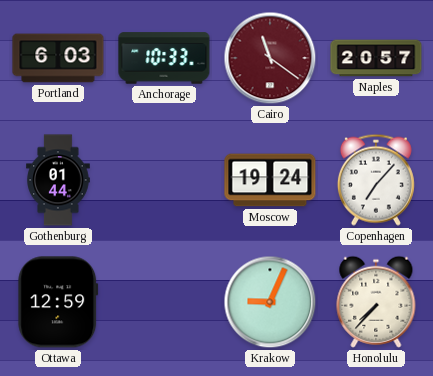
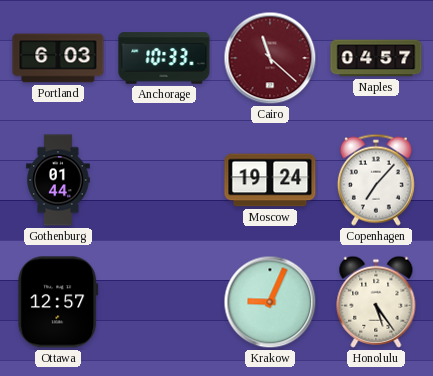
Cairo: 11:21 -> 11:22
Naples: 20:57 -> 04:57
Ottawa: 12:59 -> 12:57
Honolulu: 7:37 -> 5:24
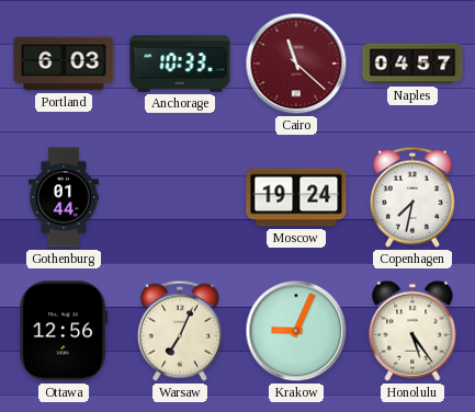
Copenhagen: 7:07 -> 7:32
Ottawa: 12:57 -> 12:56
Warsaw: none -> 7:04
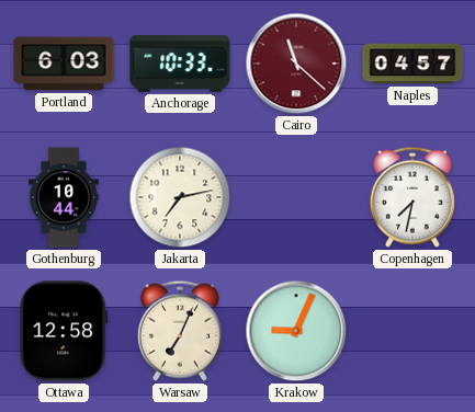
Gothenburg: 01:44 -> 10:44
Jakarta: none -> 7:13
Moscow: 19:24 -> none
Ottawa: 12:56 -> 12:58
Honolulu: 5:24 -> none
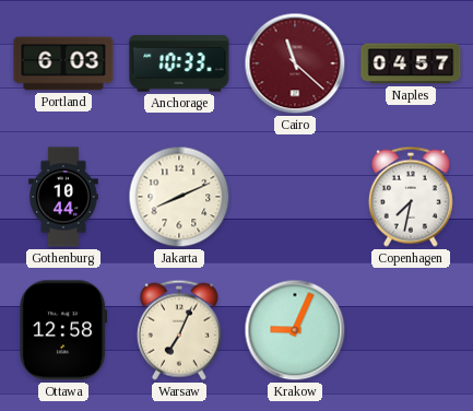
Jakarta: 7:13 -> 8:11
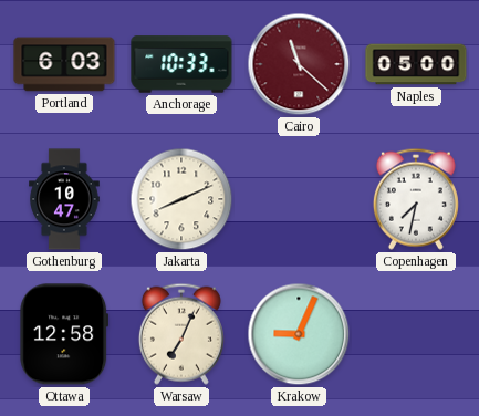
Naples: 04:57 -> 05:00
Gothenburg: 10:44 -> 10:47
